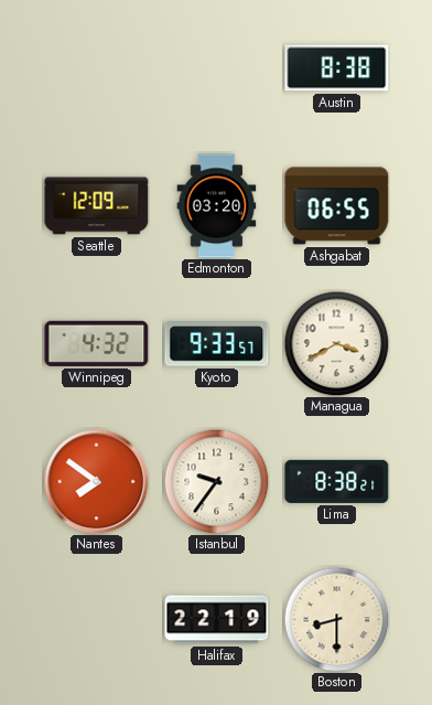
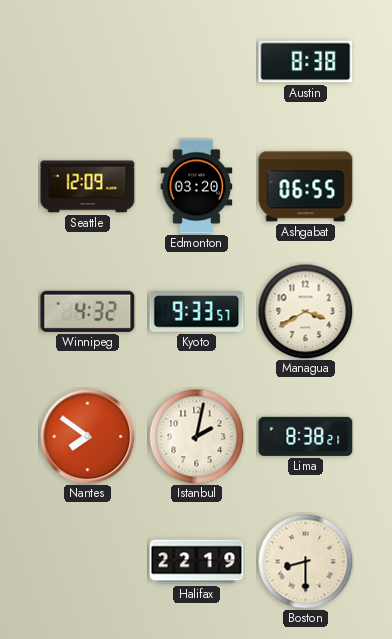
Istanbul: 9:36 -> 2:02
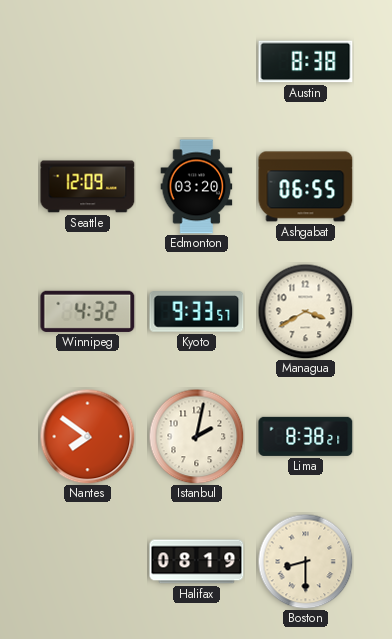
Halifax: 22:19 -> 08:19
